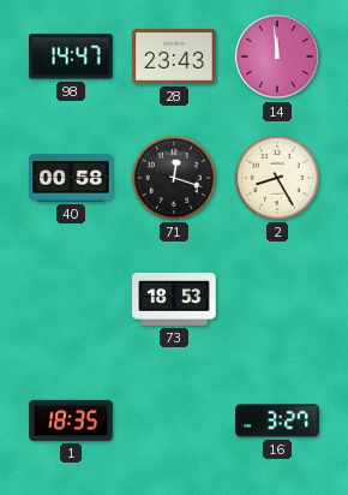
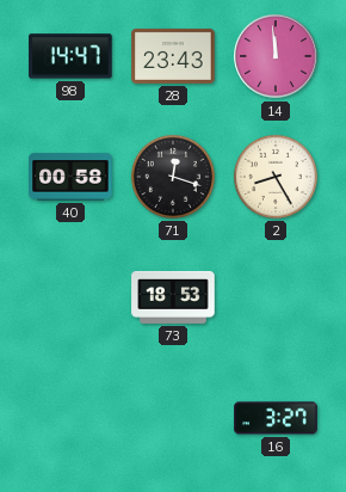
1: 18:35 -> none
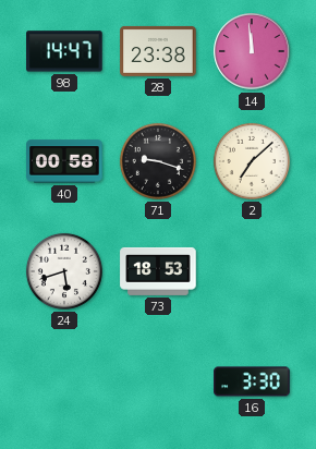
28: 23:43 -> 23:38
71: 12:18 -> 9:18
2: 8:25 -> 7:08
24: none -> 5:42
16: 3:27 -> 3:30
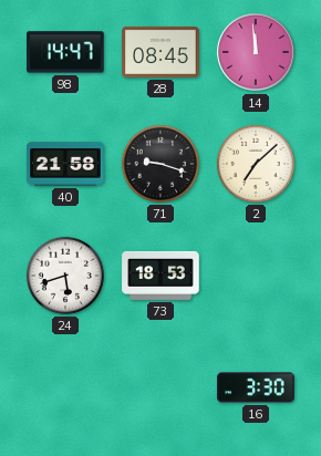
28: 23:38 -> 08:45
40: 00:58 -> 21:58
